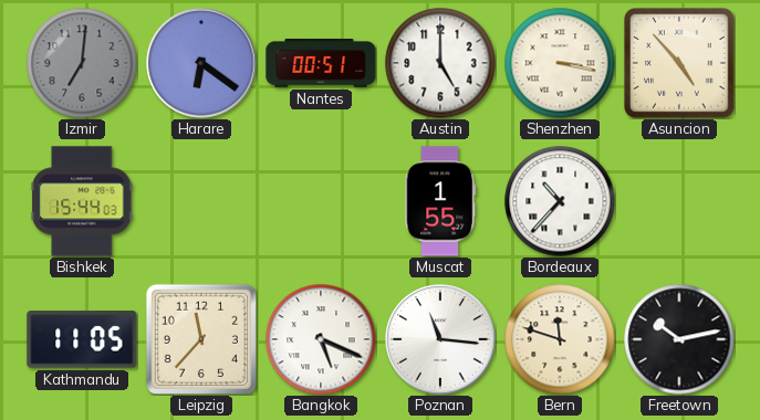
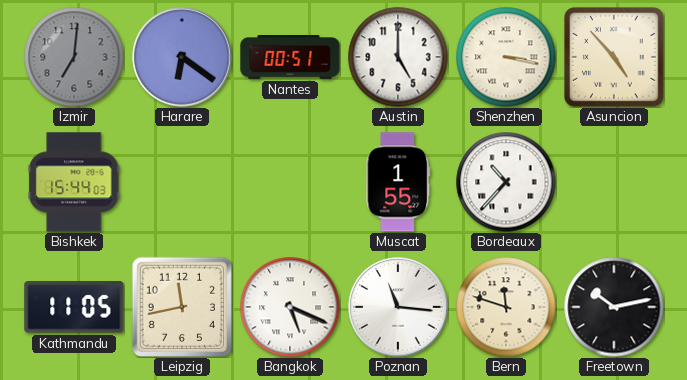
Leipzig: 11:37 -> 11:43
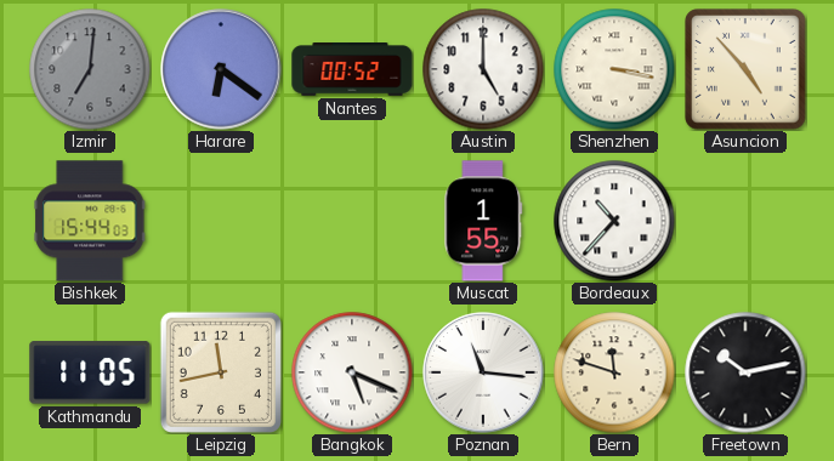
Nantes: 00:51 -> 00:52
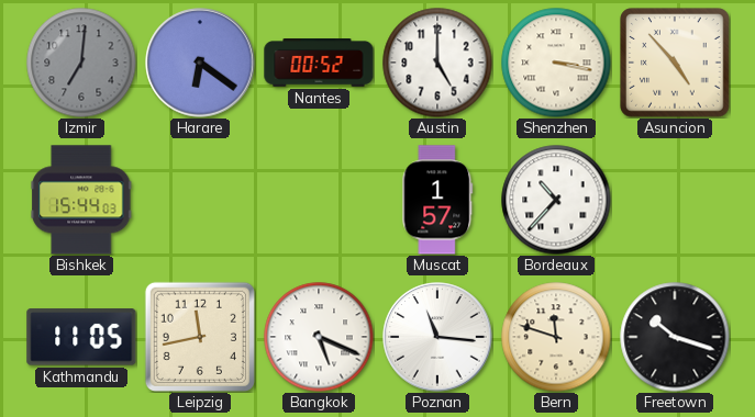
Muscat: 1:55 -> 1:57
Freetown: 10:13 -> 10:18
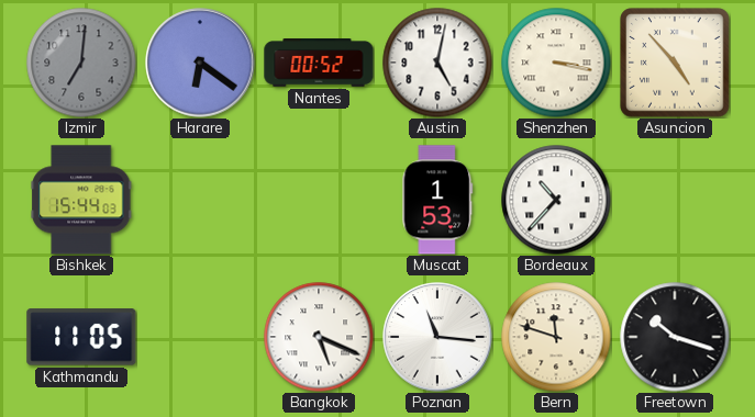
Austin: 5:00 -> 5:02
Muscat: 1:57 -> 1:53
Leipzig: 11:43 -> none
